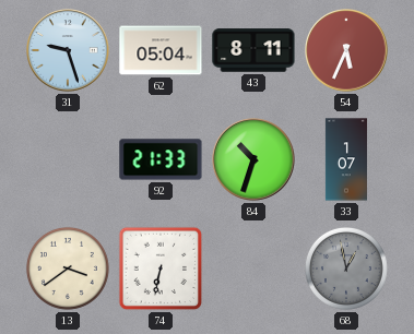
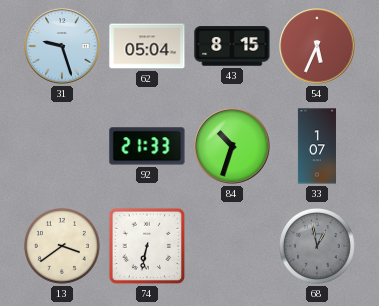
43: 8:11 -> 8:15
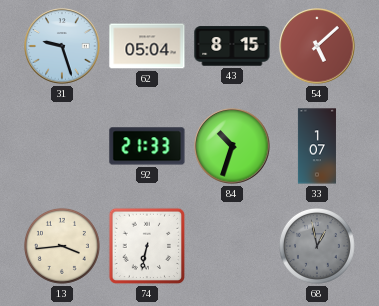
54: 5:34 -> 5:08
13: 3:39 -> 3:44
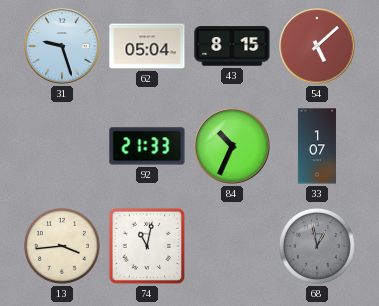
84: 10:33 -> 10:34
74: 6:32 -> 11:02
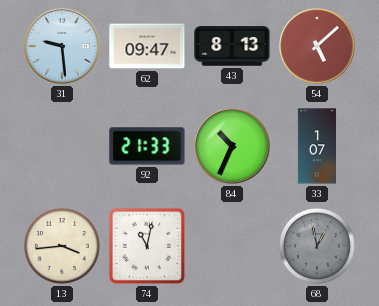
31: 9:27 -> 9:29
62: 05:04 -> 09:47
43: 8:15 -> 8:13
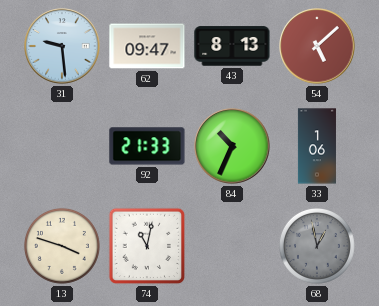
33: 1:07 -> 1:06
13: 3:44 -> 3:48
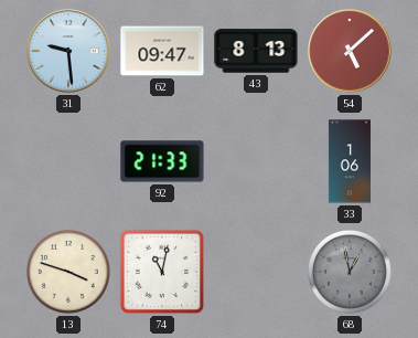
84: 10:34 -> none
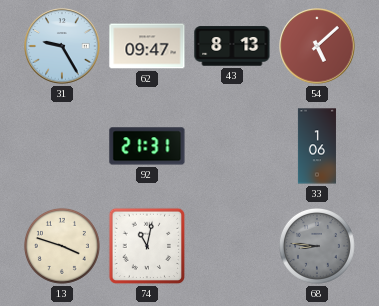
31: 9:29 -> 9:25
92: 21:33 -> 21:31
68: 12:58 -> 8:46
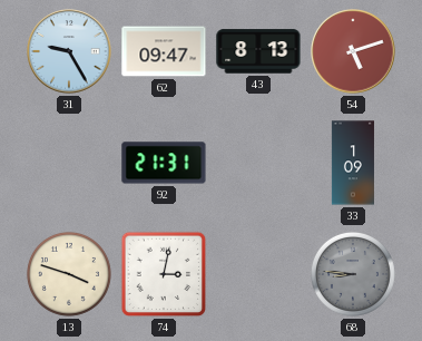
54: 5:08 -> 5:12
33: 1:06 -> 1:09
74: 11:02 -> 3:02
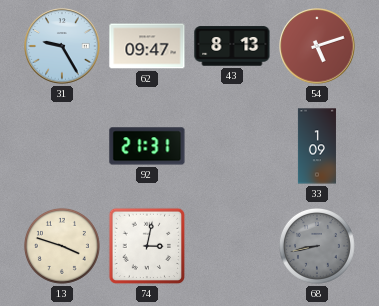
68: 8:46 -> 8:43
